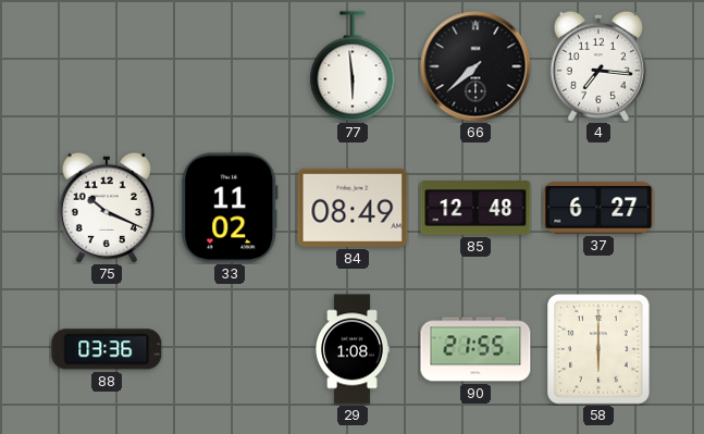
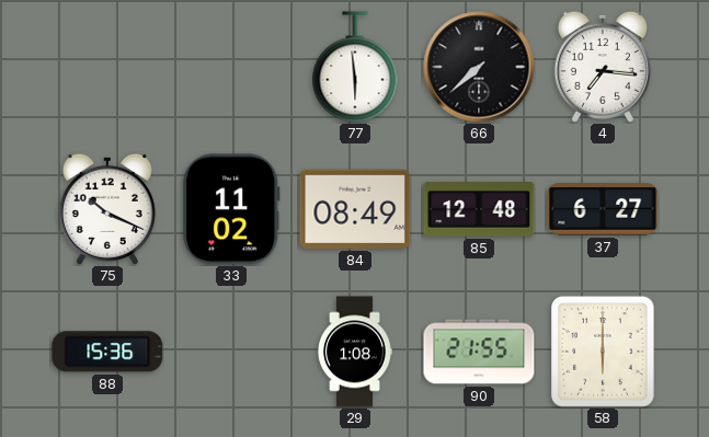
88: 03:36 -> 15:36
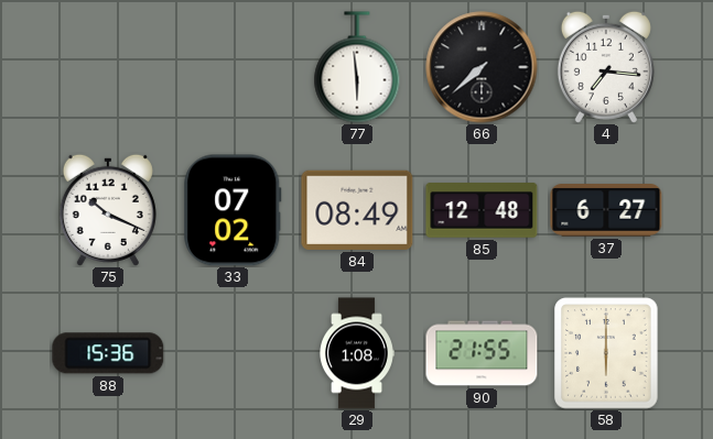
33: 11:02 -> 07:02
